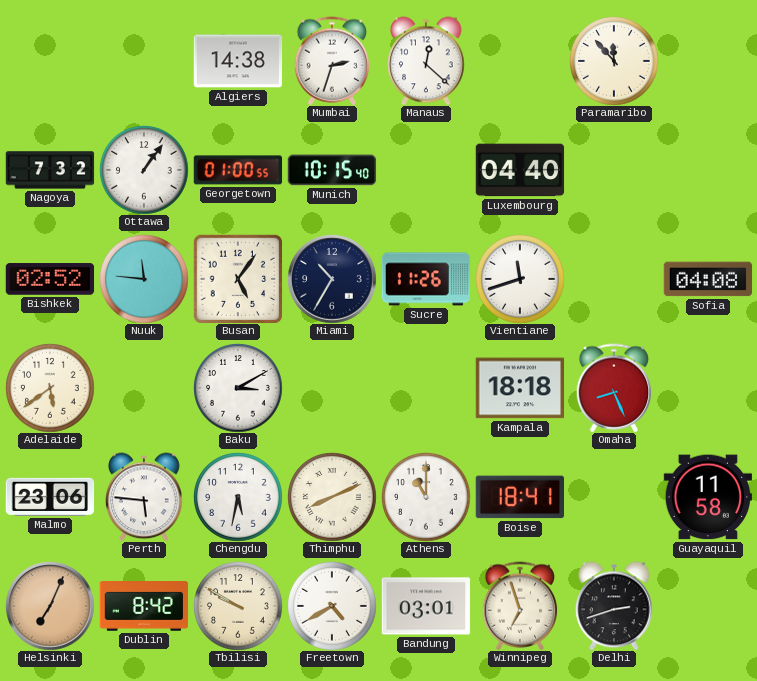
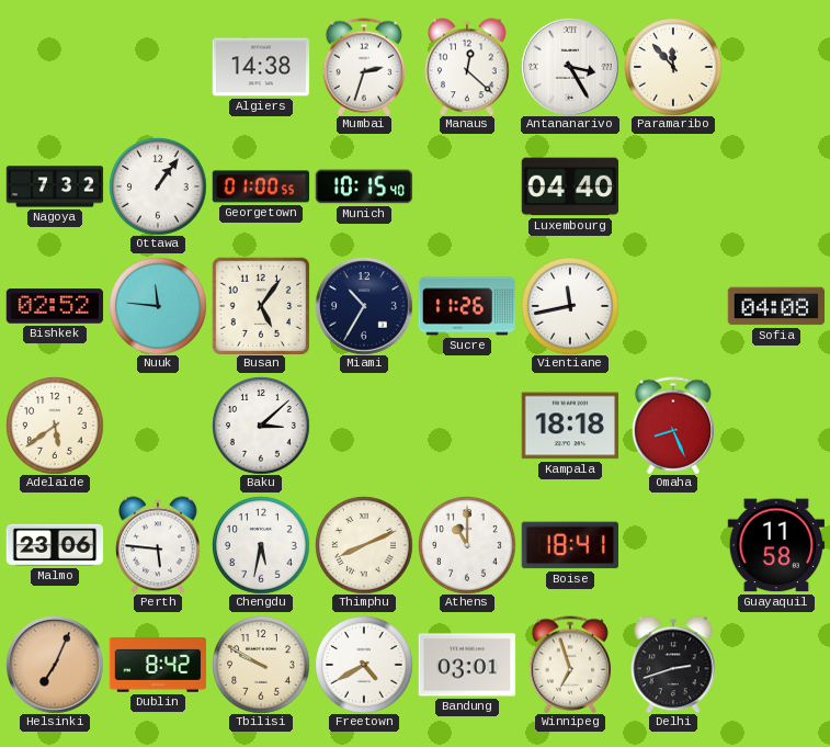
Antananarivo: none -> 3:25
Vientiane: 11:42 -> 11:43
Baku: 3:10 -> 3:08
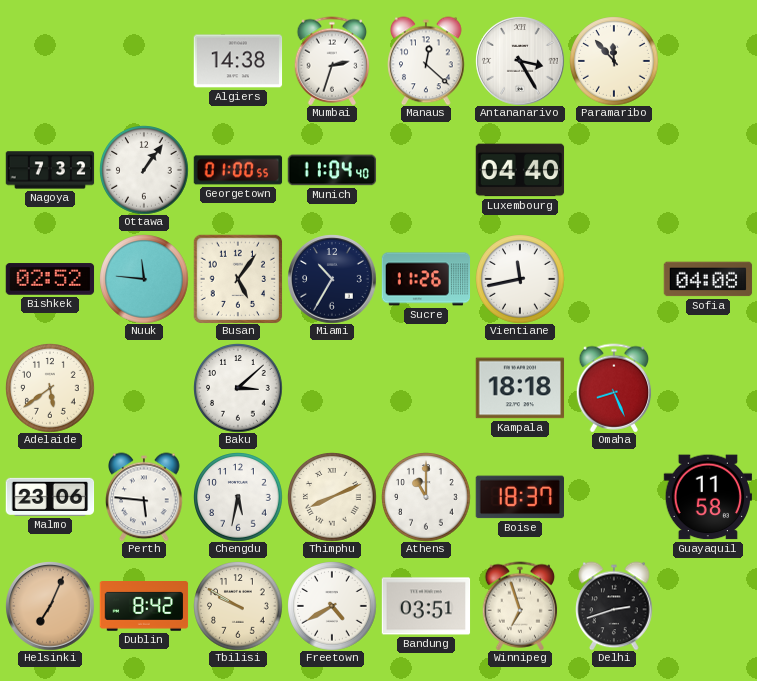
Munich: 10:15 -> 11:04
Boise: 18:41 -> 18:37
Bandung: 03:01 -> 03:51
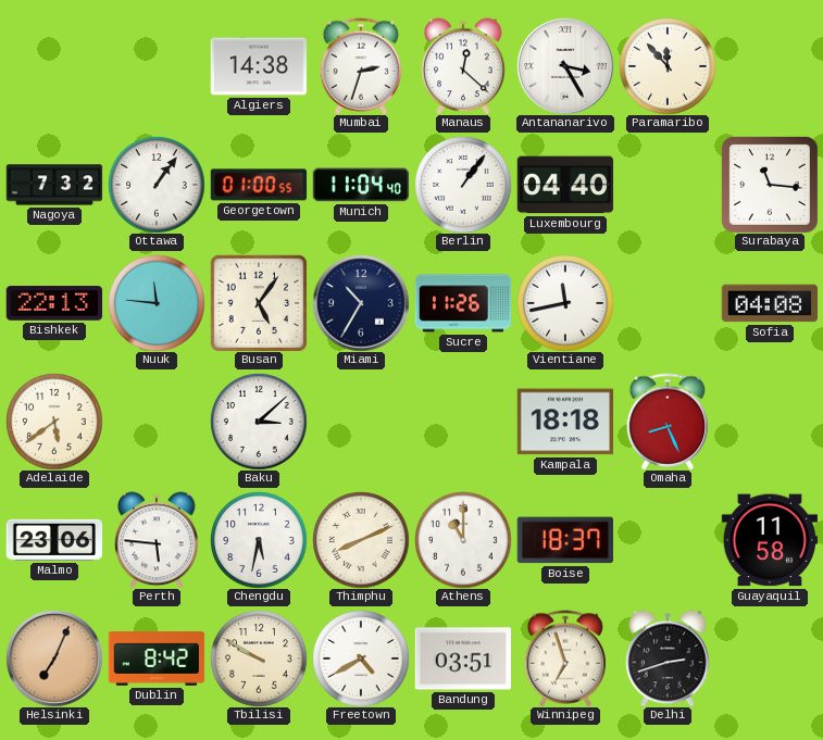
Berlin: none -> 1:06
Surabaya: none -> 11:16
Bishkek: 02:52 -> 22:13
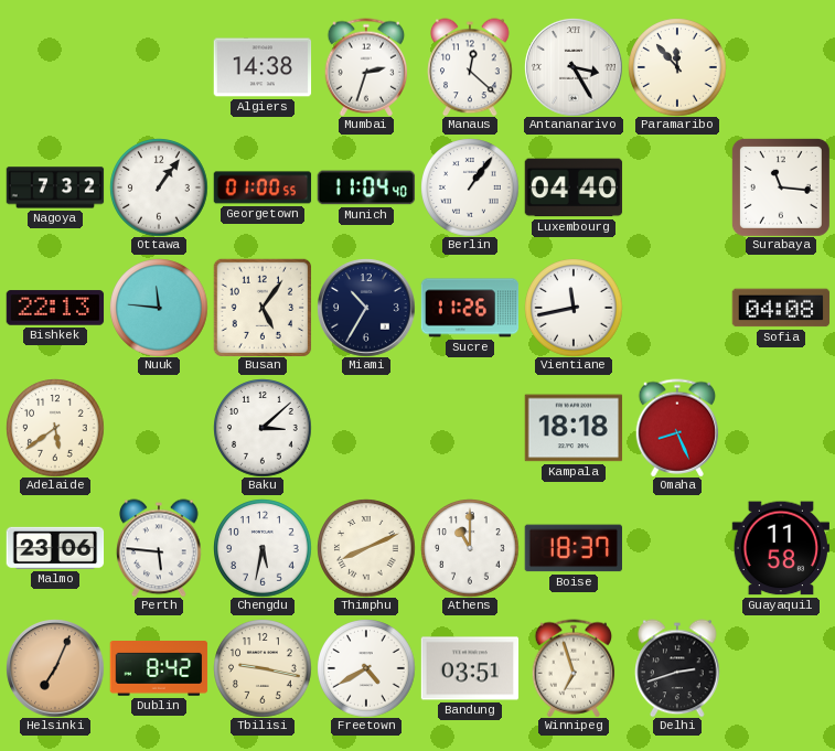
Tbilisi: 9:50 -> 9:17
